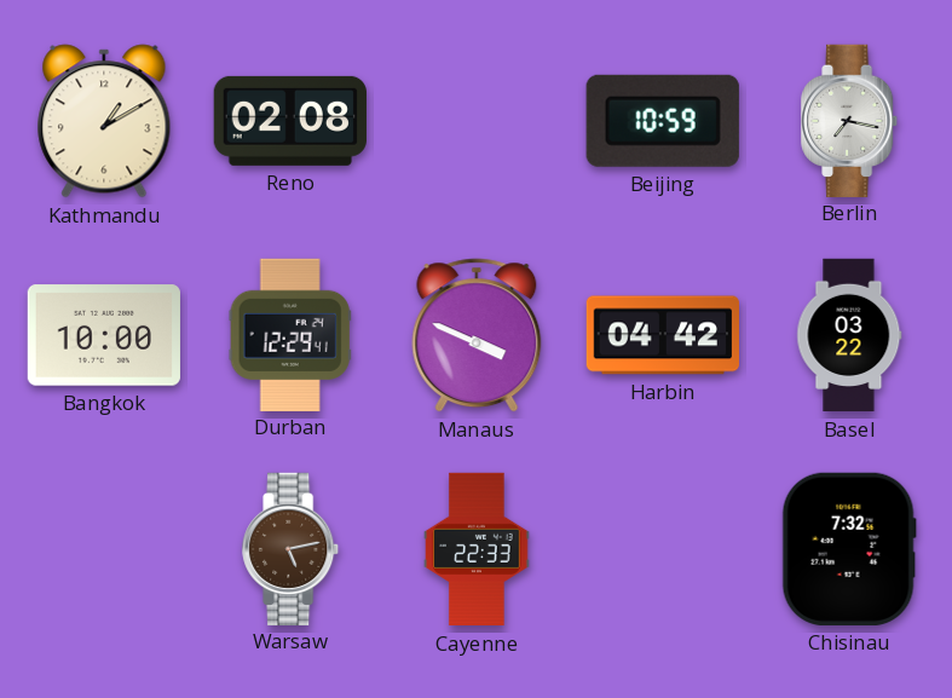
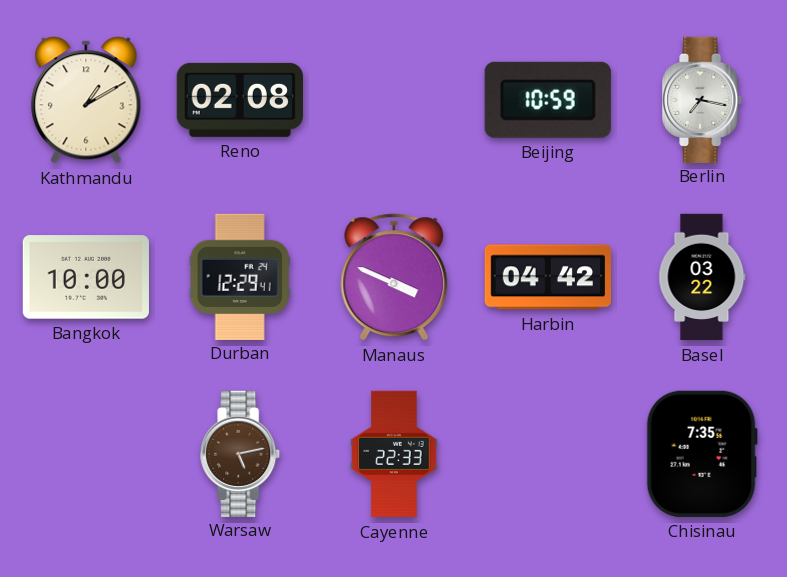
Chisinau: 7:32 -> 7:35
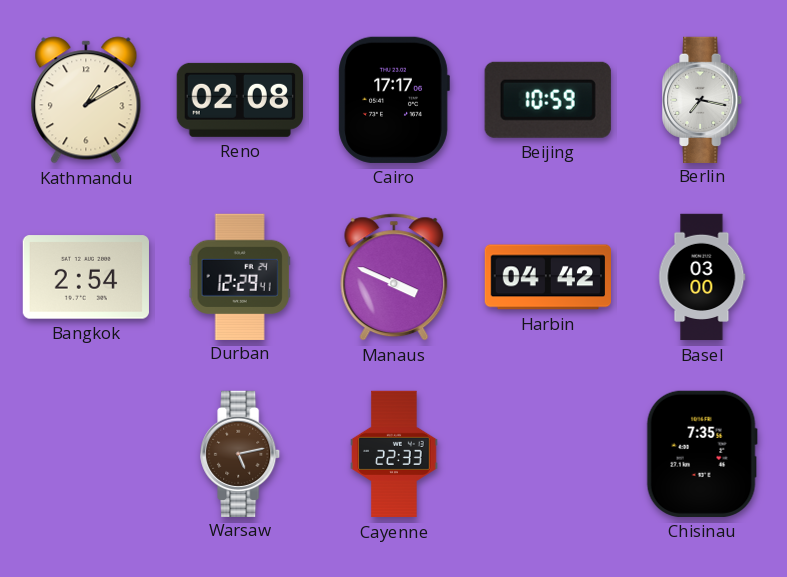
Cairo: none -> 17:17
Bangkok: 10:00 -> 2:54
Basel: 03:22 -> 03:00
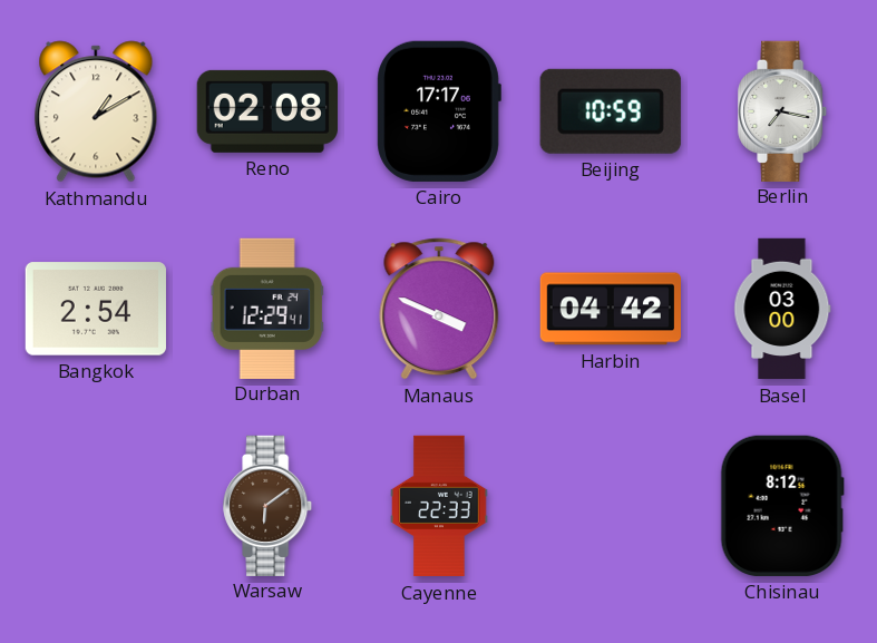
Warsaw: 5:13 -> 6:09
Chisinau: 7:35 -> 8:12
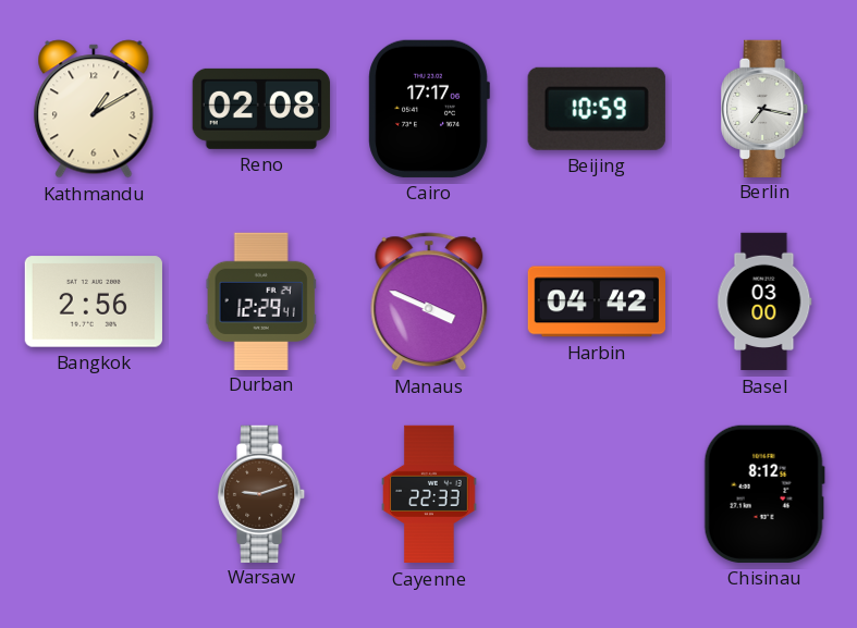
Bangkok: 2:54 -> 2:56
Warsaw: 6:09 -> 9:12
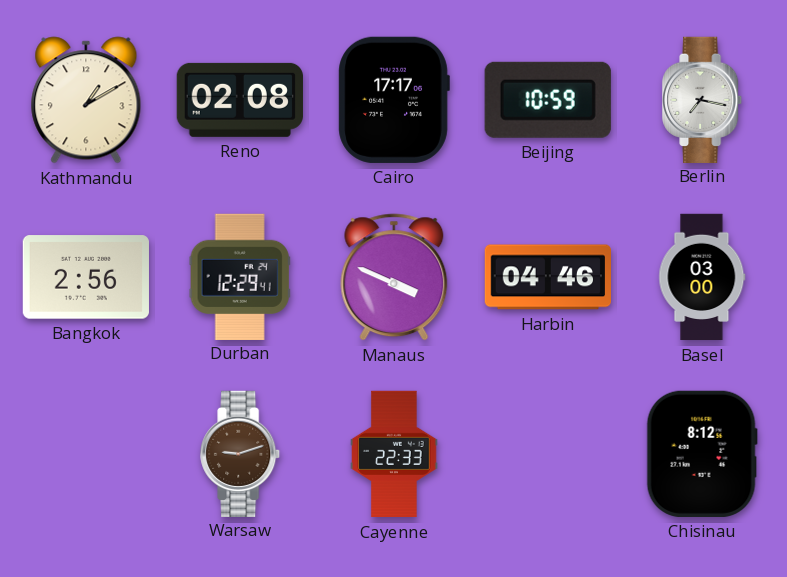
Harbin: 04:42 -> 04:46
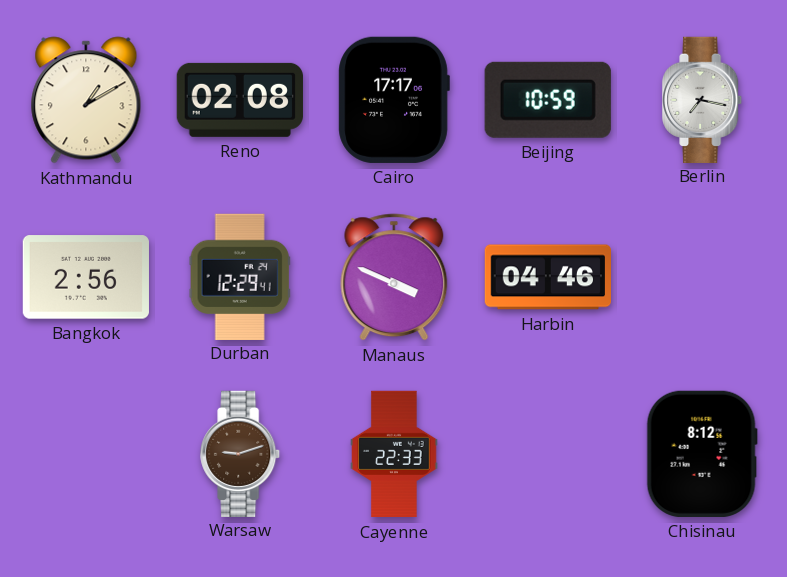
Basel: 03:00 -> none
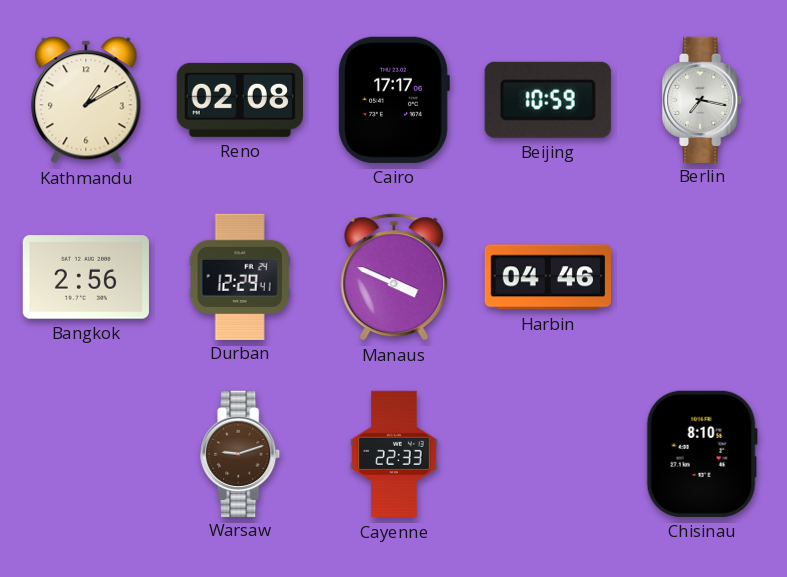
Chisinau: 8:12 -> 8:10
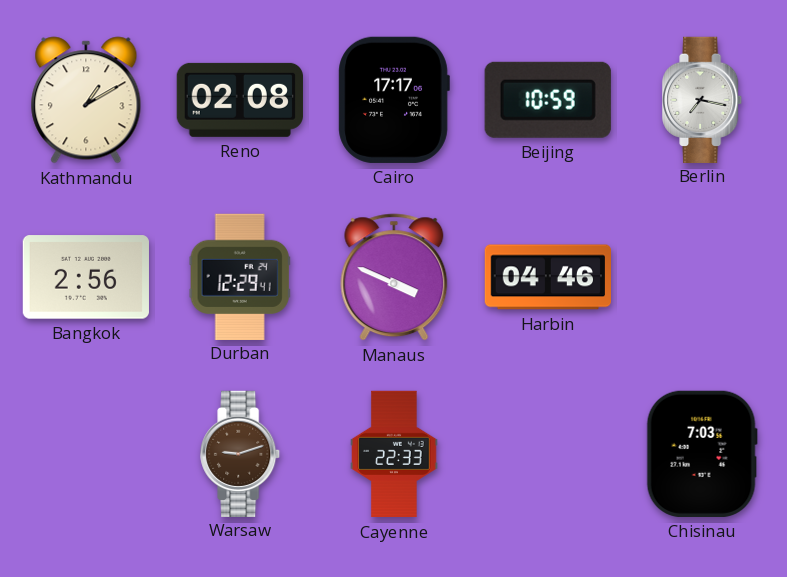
Chisinau: 8:10 -> 7:03
